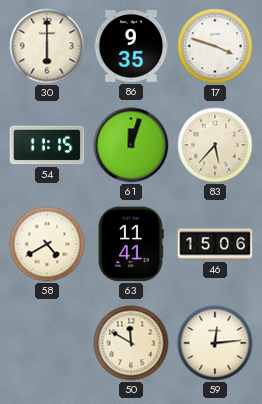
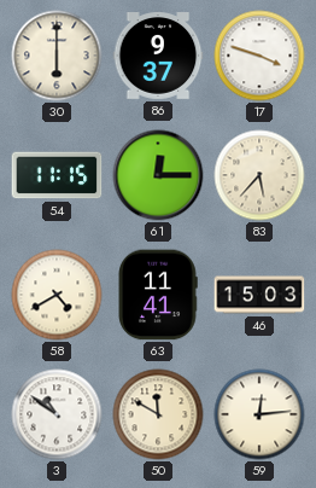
86: 9:35 -> 9:37
61: 12:03 -> 12:15
46: 15:06 -> 15:03
3: none -> 10:51
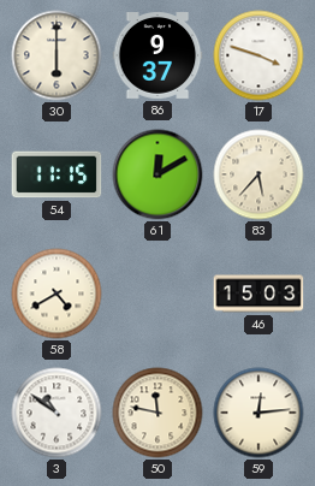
61: 12:15 -> 12:10
63: 11:41 -> none
50: 11:50 -> 11:47
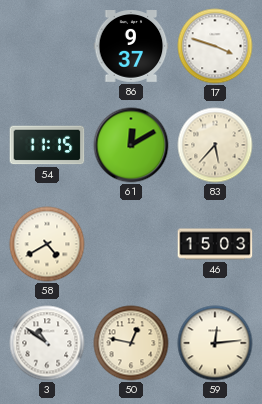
30: 6:00 -> none
50: 11:47 -> 12:47
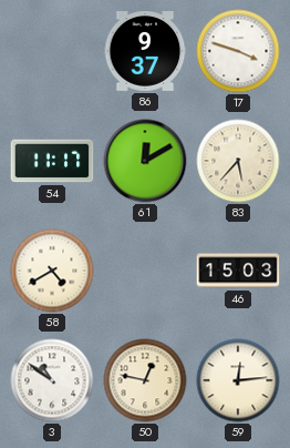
54: 11:15 -> 11:17
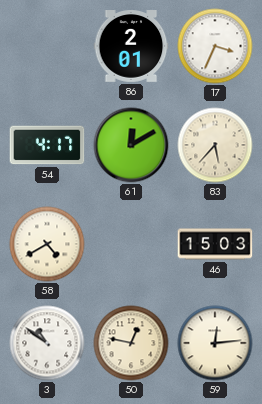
86: 9:37 -> 2:01
17: 3:48 -> 3:34
54: 11:17 -> 4:17
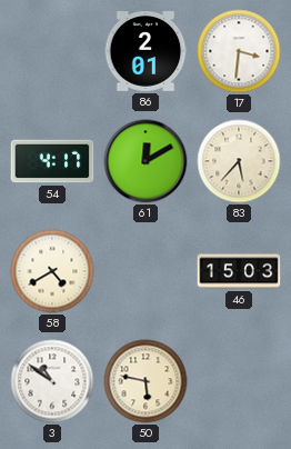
17: 3:34 -> 3:31
50: 12:47 -> 5:47
59: 12:14 -> none
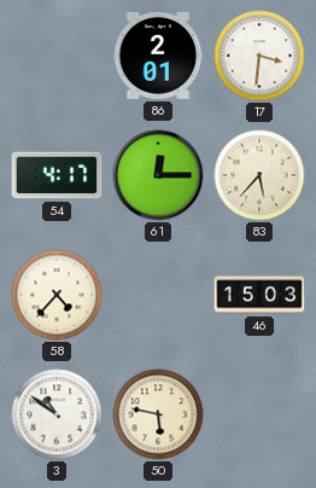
61: 12:10 -> 12:15
58: 4:40 -> 4:37
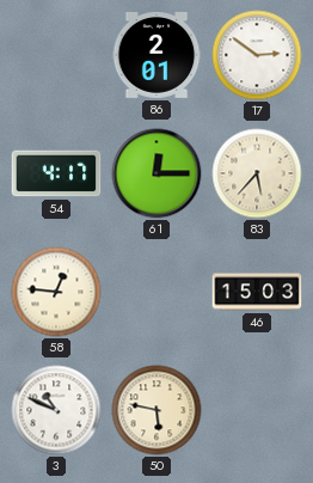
17: 3:31 -> 2:51
58: 4:37 -> 12:46
3: 10:51 -> 10:49
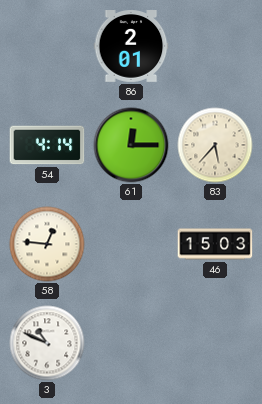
17: 2:51 -> none
54: 4:17 -> 4:14
50: 5:47 -> none
